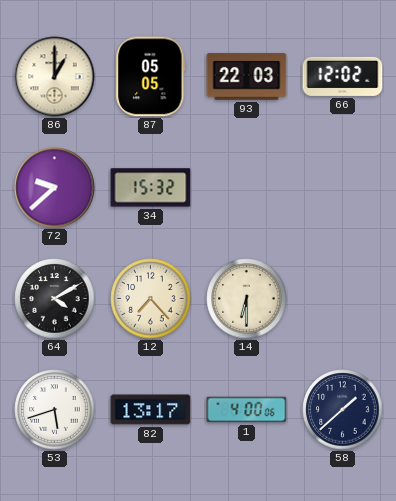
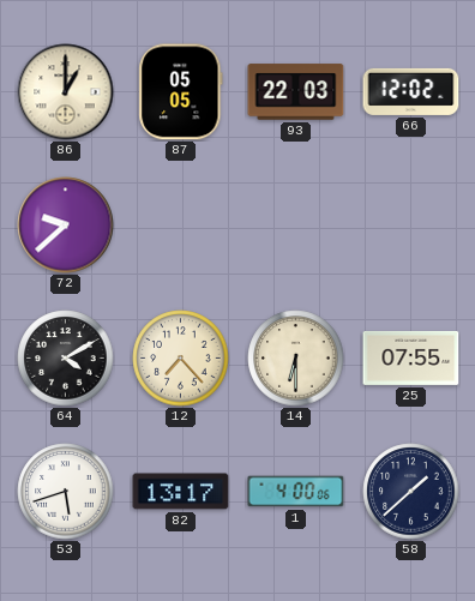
34: 15:32 -> none
25: none -> 07:55
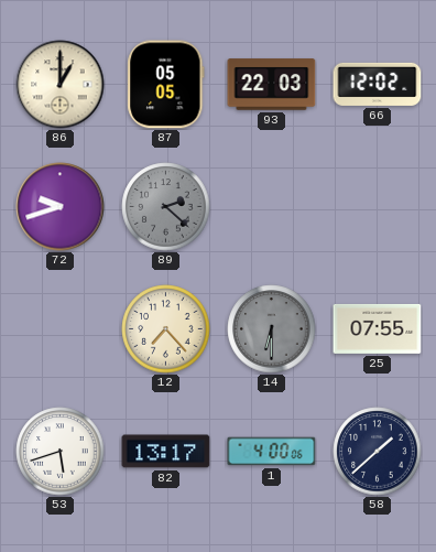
72: 9:38 -> 9:42
89: none -> 2:22
64: 4:10 -> none
14 dial: cream -> grey
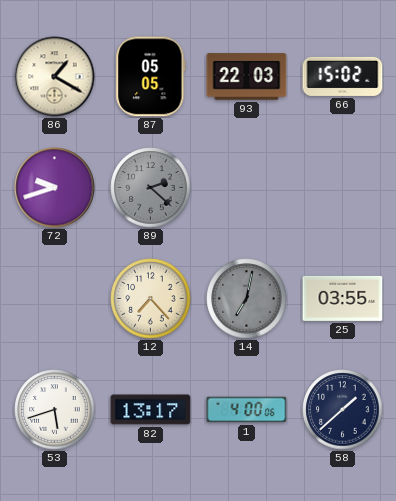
86: 1:00 -> 1:20
66: 12:02 -> 15:02
14: 6:30 -> 7:02
25: 07:55 -> 03:55
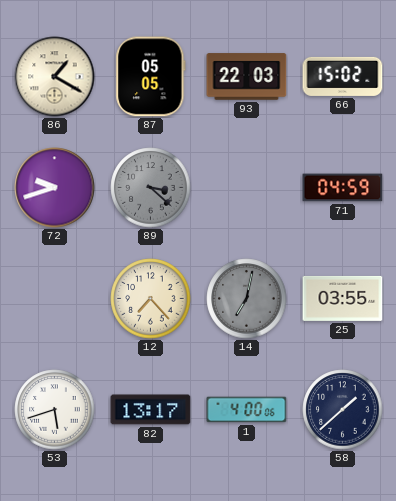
89: 2:22 -> 3:22
71: none -> 04:59
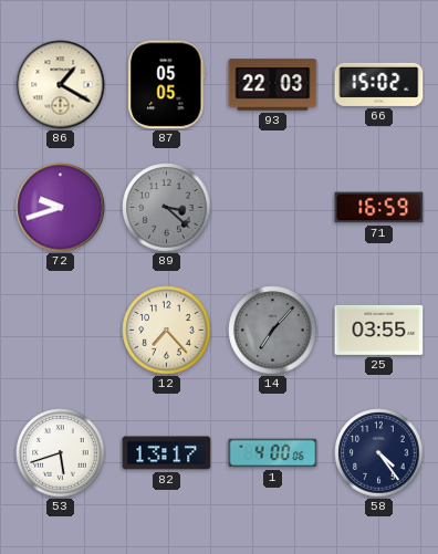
71: 04:59 -> 16:59
14: 7:02 -> 7:07
58: 1:38 -> 4:24
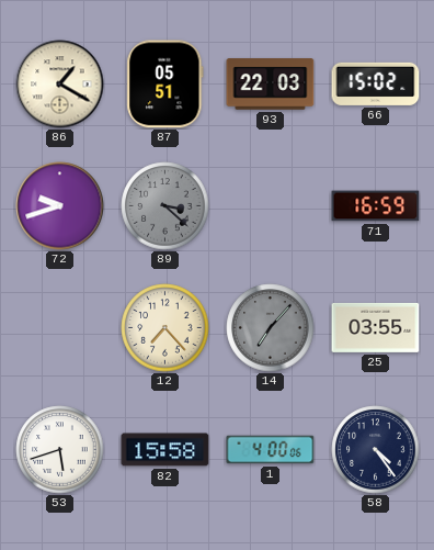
87: 05:05 -> 05:51
82: 13:17 -> 15:58
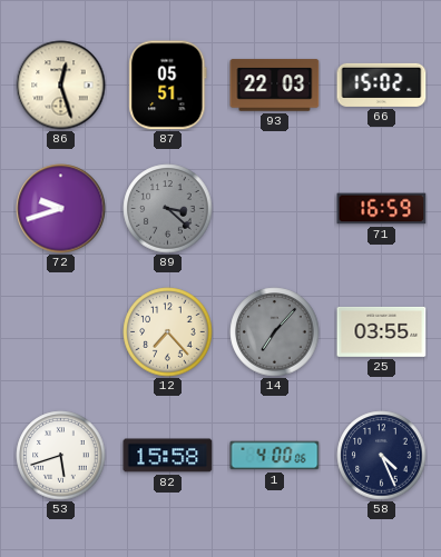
86: 1:20 -> 12:27
58: 4:24 -> 4:26
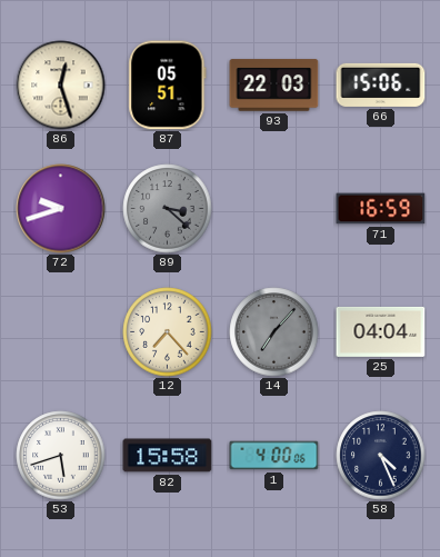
66: 15:02 -> 15:06
25: 03:55 -> 04:04
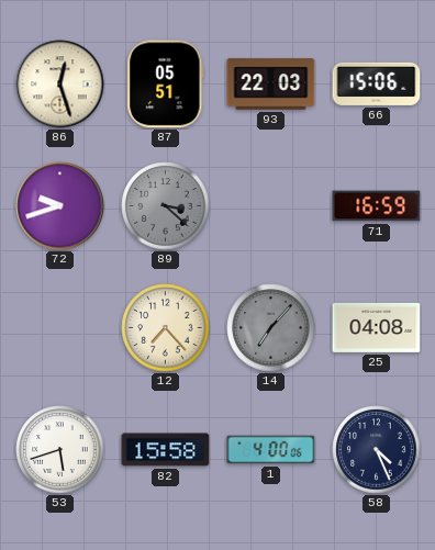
25: 04:04 -> 04:08
